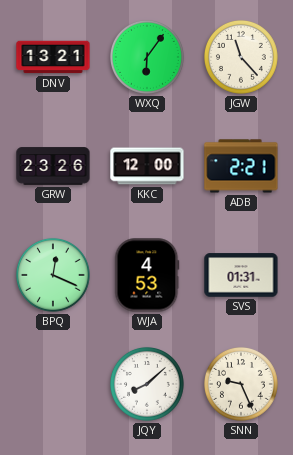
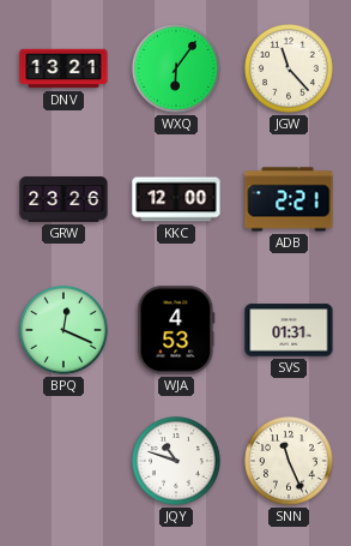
JQY: 8:08 -> 10:48
SNN: 9:26 -> 11:26
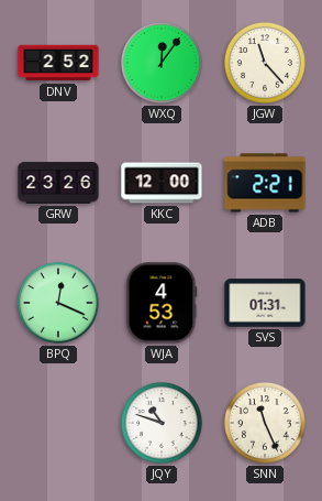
DNV: 13:21 -> 2:52
WXQ: 6:06 -> 12:06
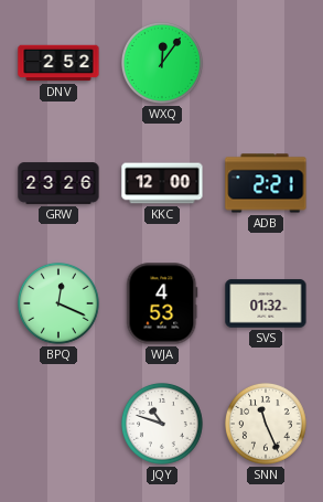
JGW: 11:23 -> none
SVS: 01:31 -> 01:32
